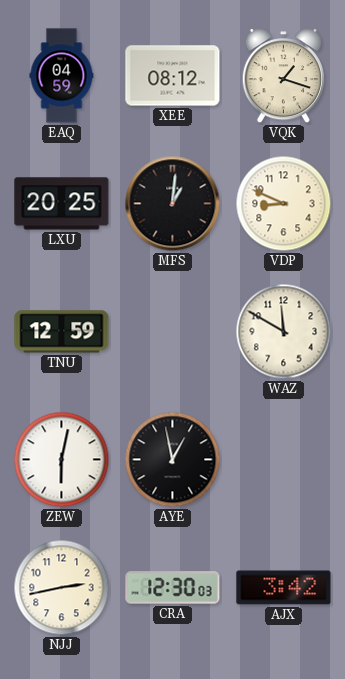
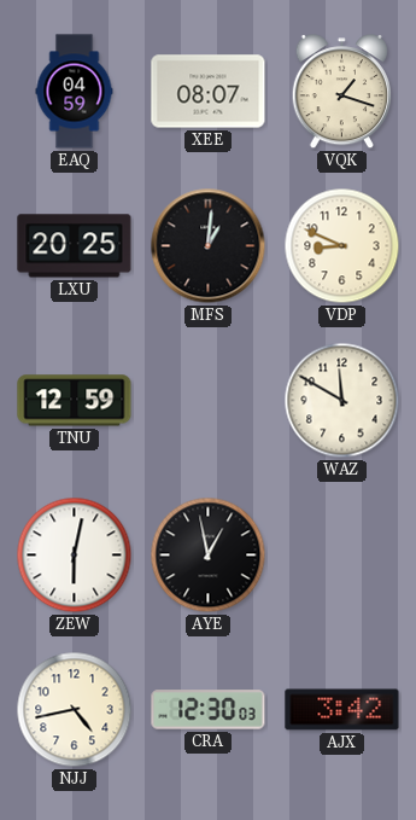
XEE: 08:12 -> 08:07
NJJ: 2:43 -> 4:43
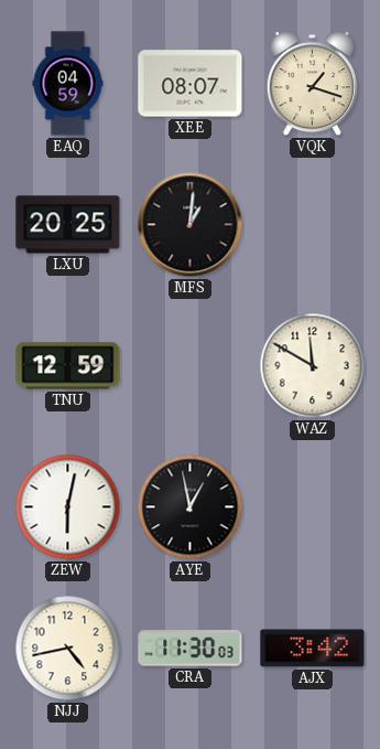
VDP: 8:49 -> none
CRA: 12:30 -> 11:30
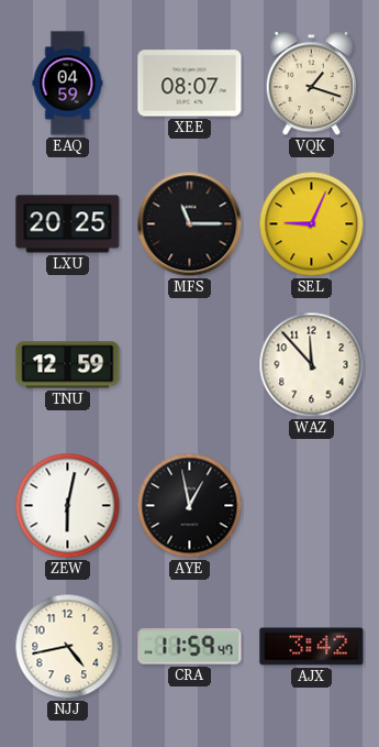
MFS: 1:01 -> 11:15
SEL: none -> 9:04
WAZ: 11:50 -> 11:53
CRA: 11:30 -> 11:59
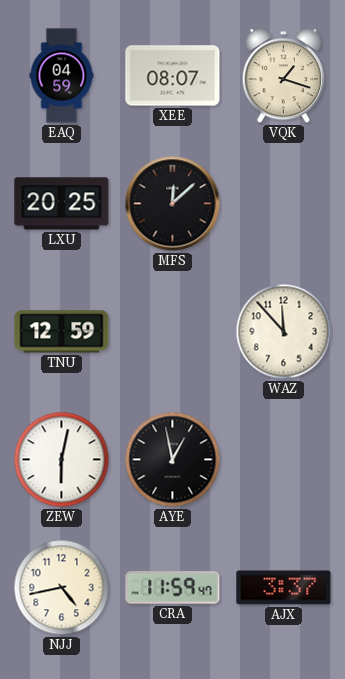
MFS: 11:15 -> 12:08
SEL: 9:04 -> none
AJX: 3:42 -> 3:37
